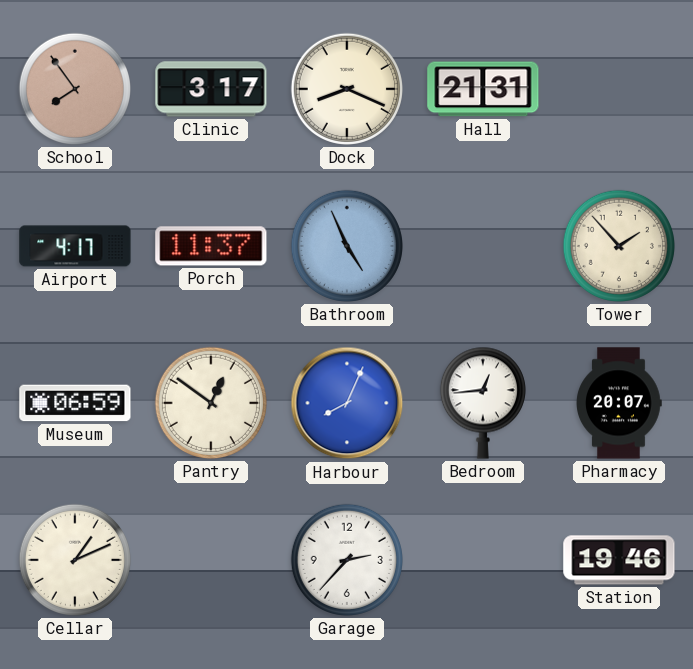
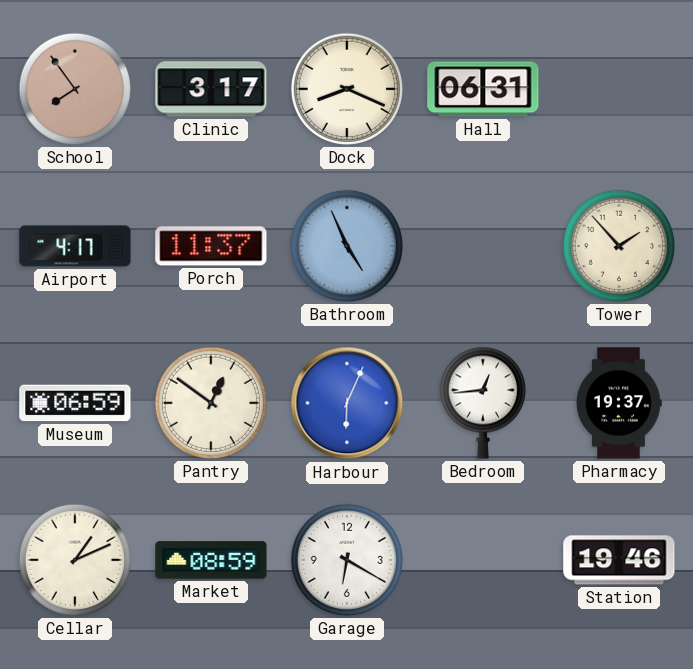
Hall: 21:31 -> 06:31
Harbour: 8:04 -> 6:04
Pharmacy: 20:07 -> 19:37
Market: none -> 08:59
Garage: 2:37 -> 6:20
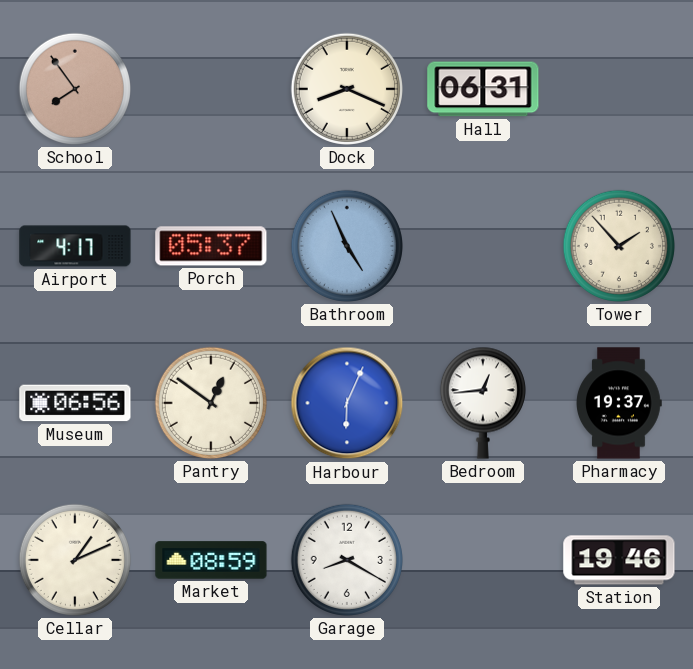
Clinic: 3:17 -> none
Porch: 11:37 -> 05:37
Museum: 06:59 -> 06:56
Garage: 6:20 -> 8:20
